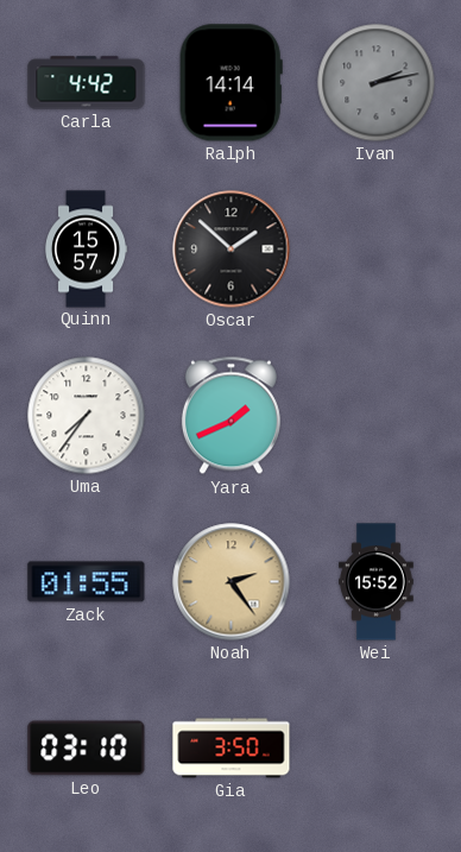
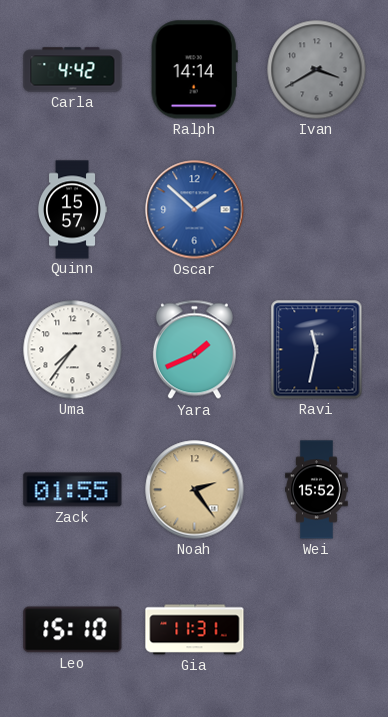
Ivan: 2:13 -> 3:40
Oscar dial: black -> blue
Ravi: none -> 11:32
Leo: 03:10 -> 15:10
Gia: 3:50 -> 11:31
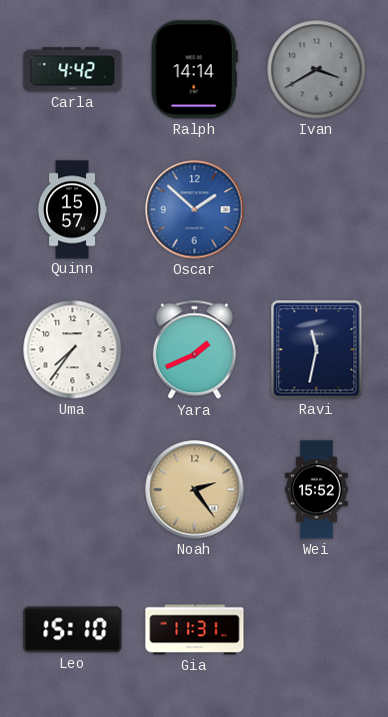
Zack: 01:55 -> none
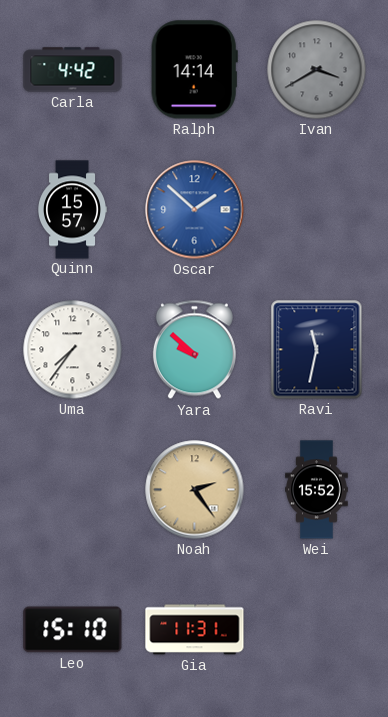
Yara: 1:41 -> 9:52
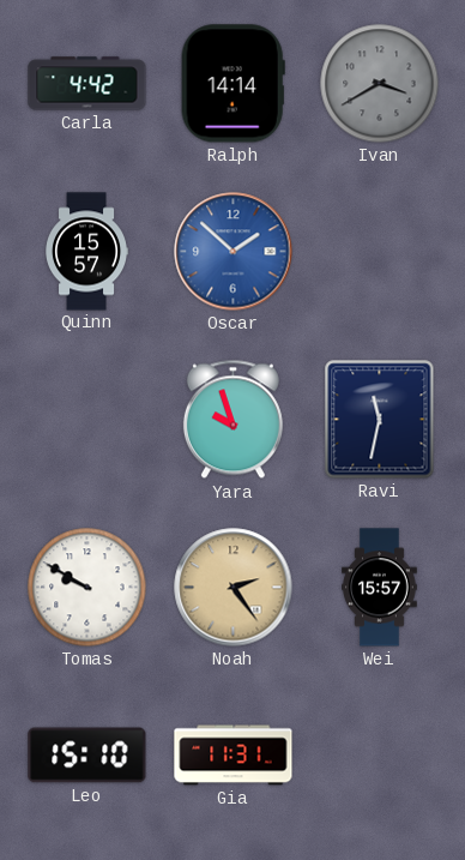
Uma: 7:36 -> none
Yara: 9:52 -> 9:57
Tomas: none -> 9:50
Wei: 15:52 -> 15:57
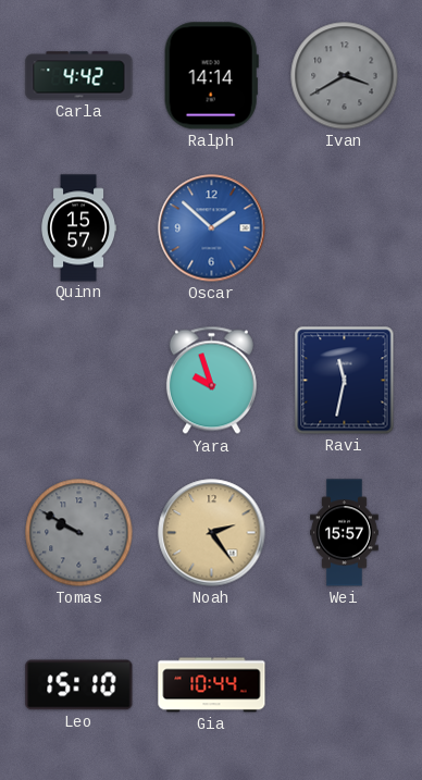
Tomas dial: white -> grey
Gia: 11:31 -> 10:44
